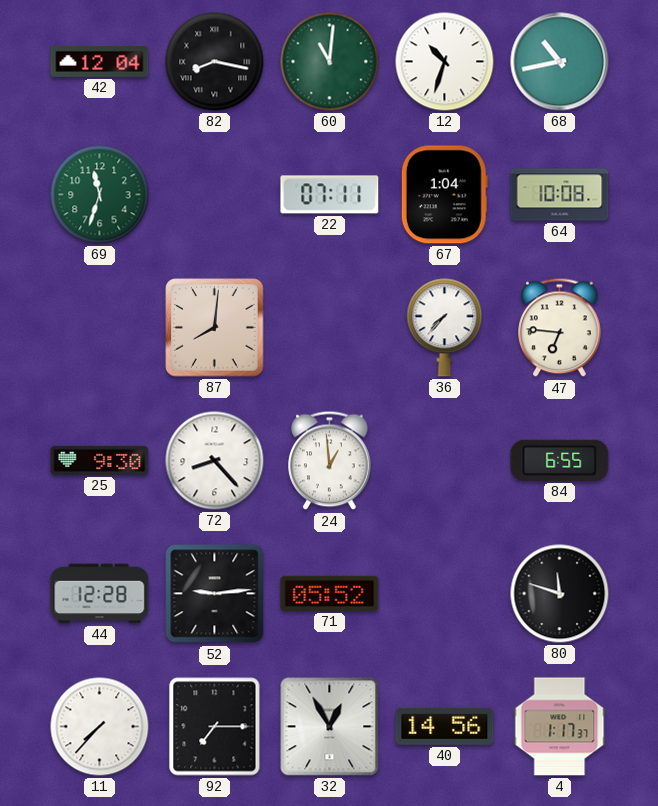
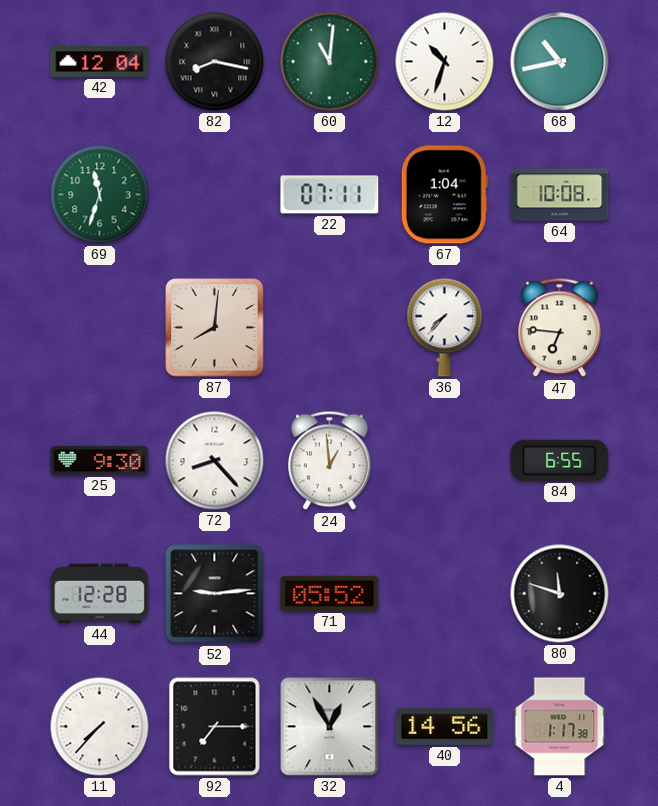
4: 1:17:37 -> 1:17:38
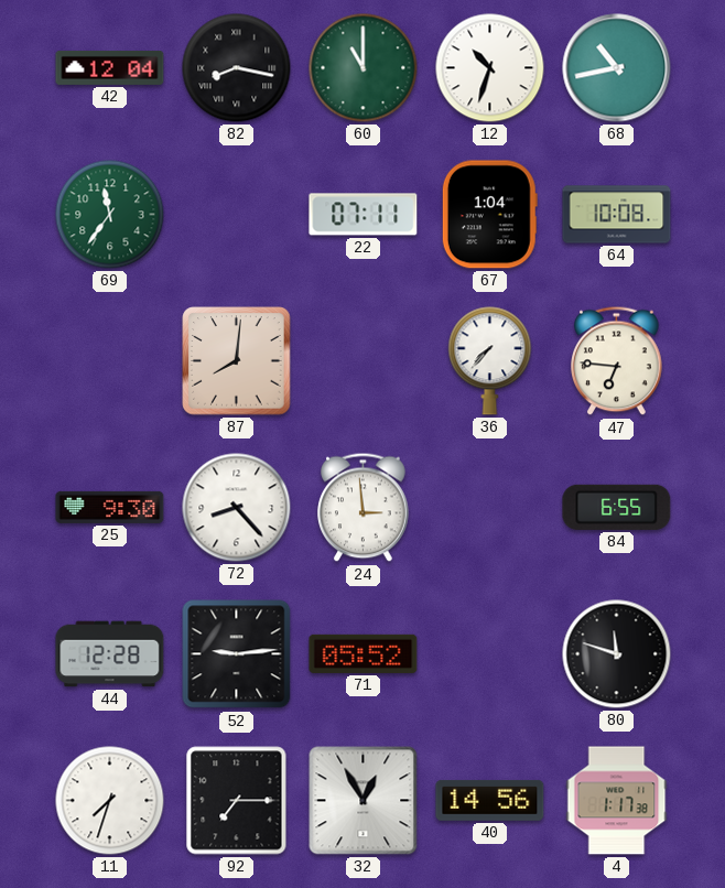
60: 11:01 -> 11:00
69: 11:33 -> 11:36
24: 12:59 -> 2:59
11: 7:37 -> 7:33
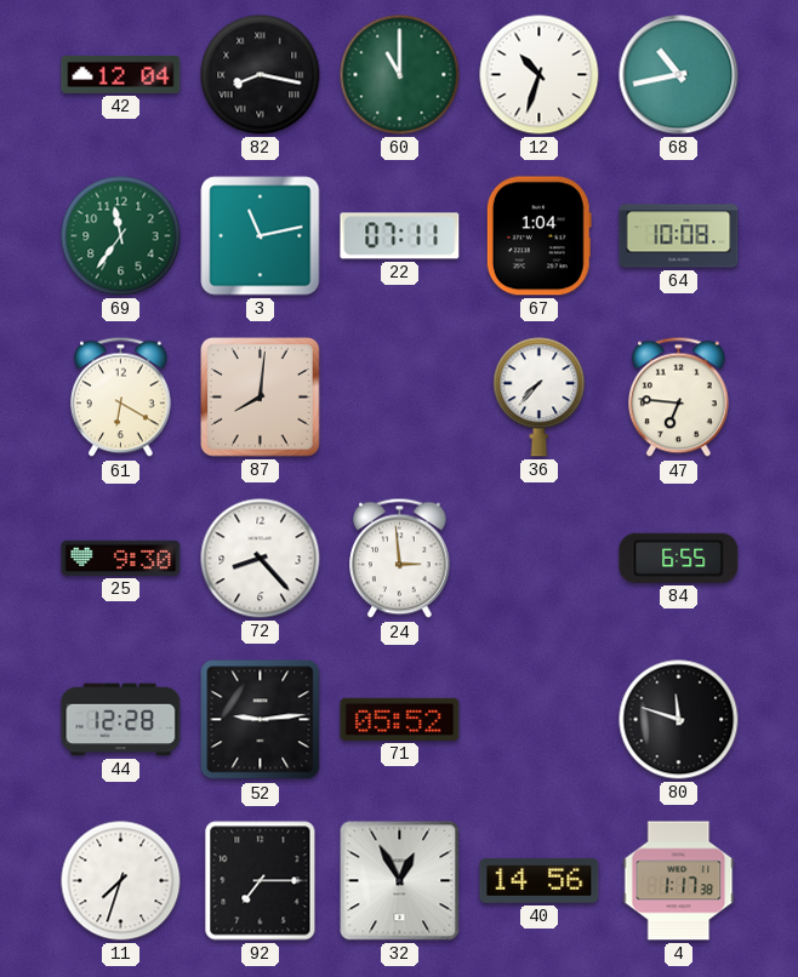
3: none -> 11:13
61: none -> 6:20
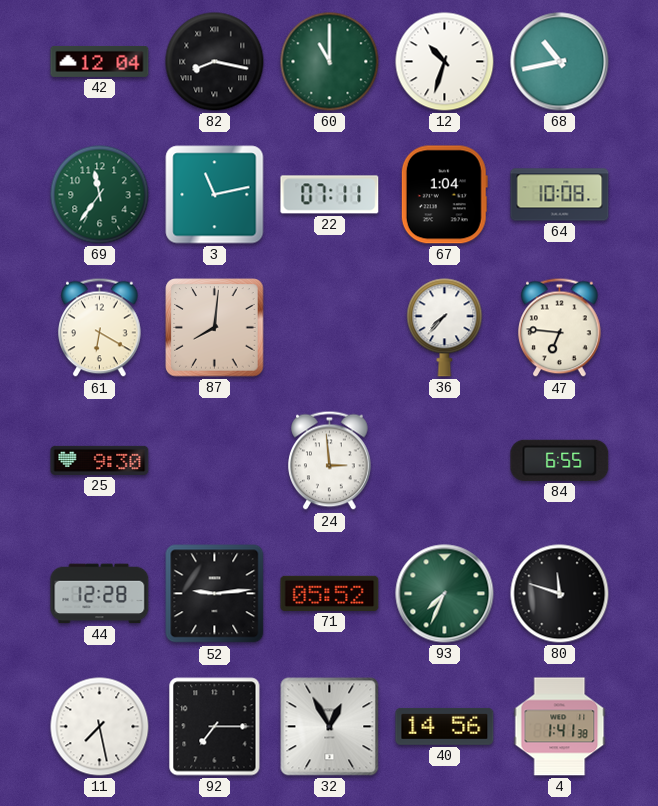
72: 8:23 -> none
93: none -> 7:34
11: 7:33 -> 7:28
4: 1:17 -> 1:41
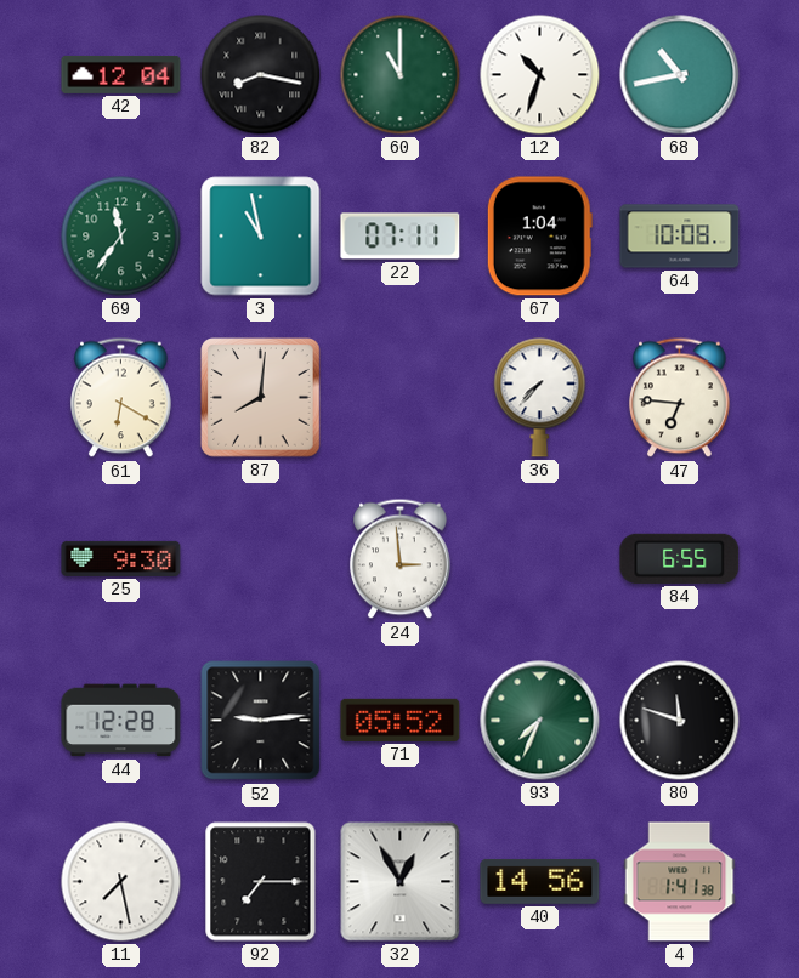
3: 11:13 -> 10:58
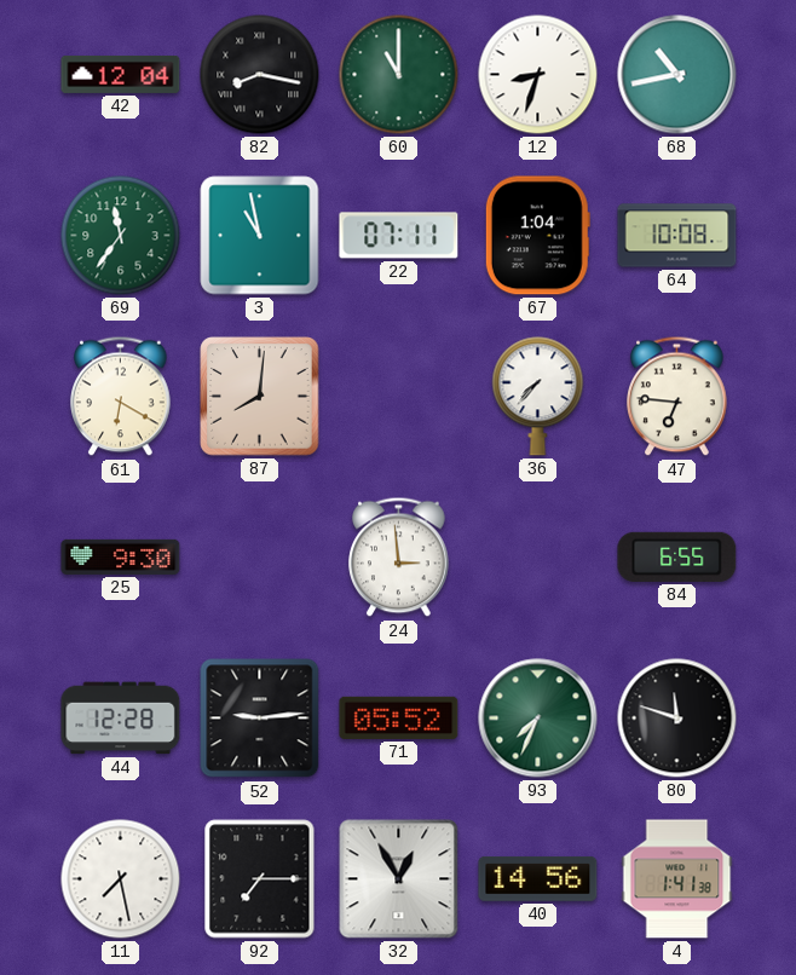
12: 10:33 -> 8:33
